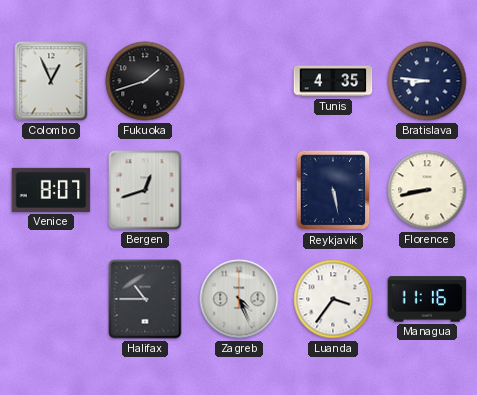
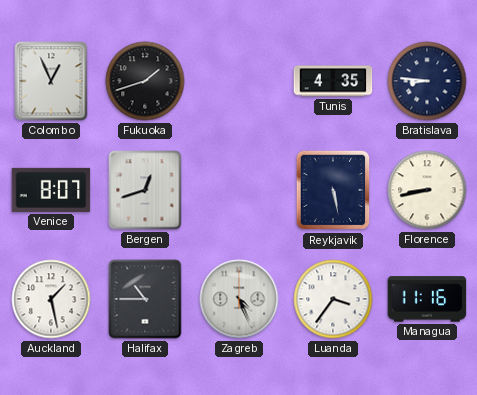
Auckland: none -> 1:28
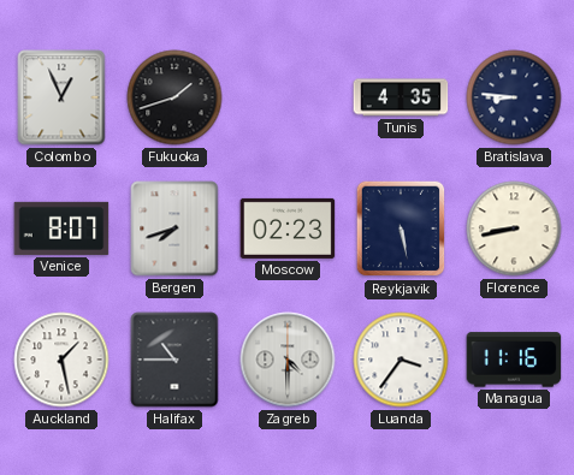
Bergen: 12:42 -> 7:42
Moscow: none -> 02:23
Zagreb: 4:26 -> 4:30
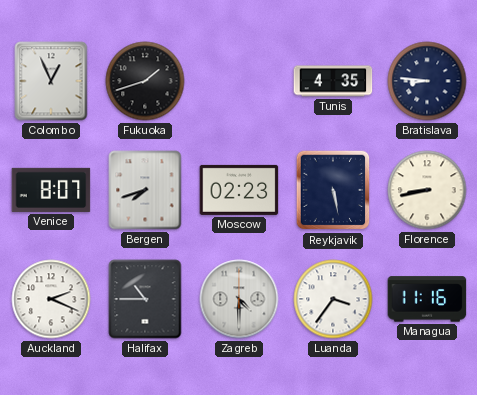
Auckland: 1:28 -> 2:19
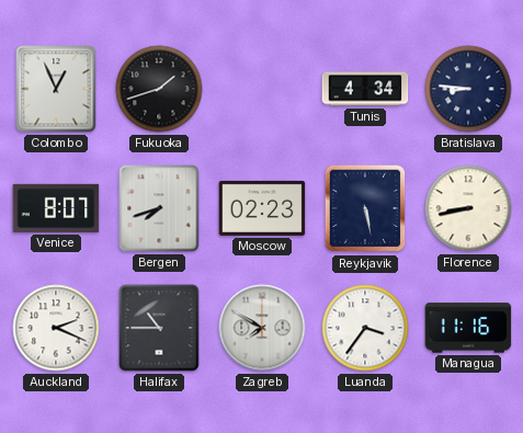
Tunis: 4:35 -> 4:34
Zagreb: 4:30 -> 7:50
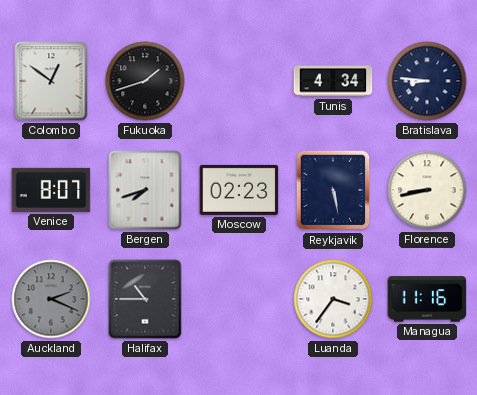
Colombo: 12:56 -> 12:51
Auckland dial: white -> grey
Zagreb: 7:50 -> none
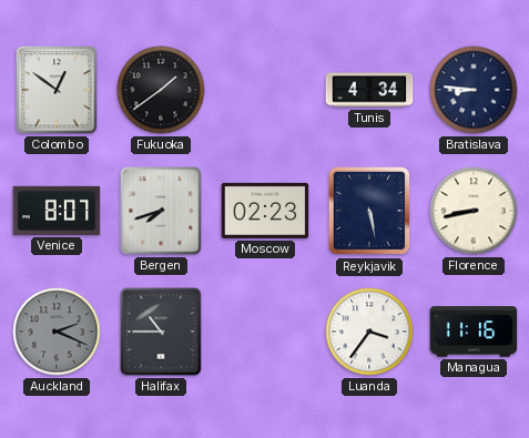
Fukuoka: 1:42 -> 1:39
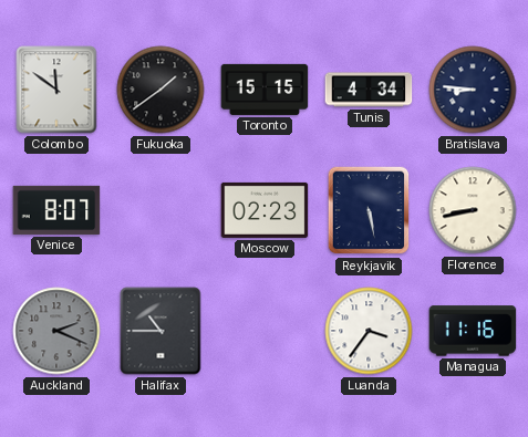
Colombo: 12:51 -> 11:51
Toronto: none -> 15:15
Bergen: 7:42 -> none
